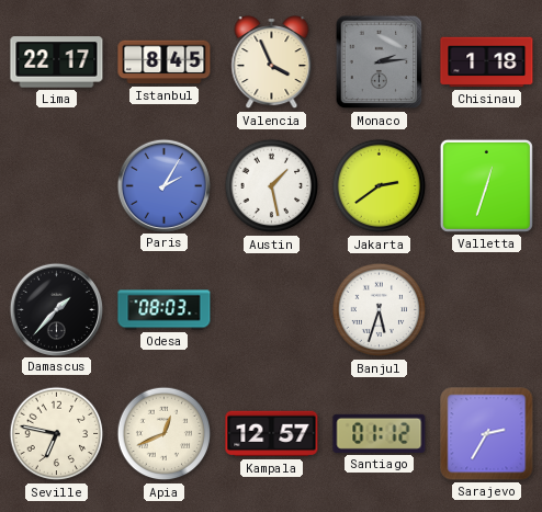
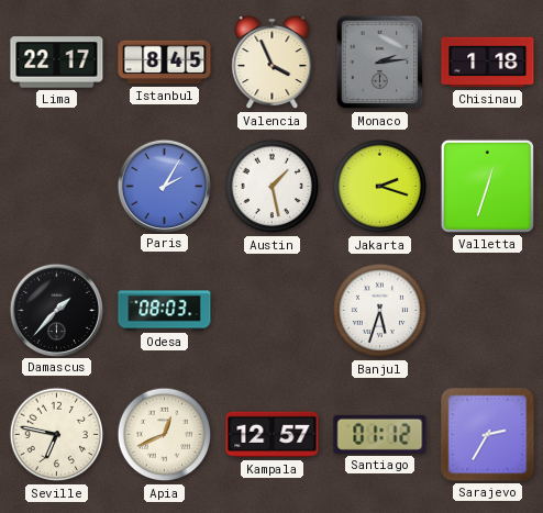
Jakarta: 2:39 -> 2:18
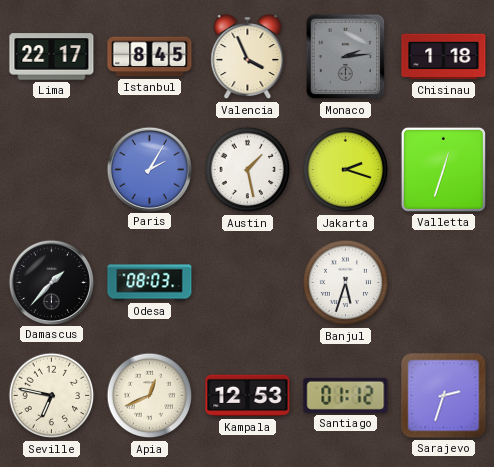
Kampala: 12:57 -> 12:53
Sarajevo: 2:35 -> 2:33
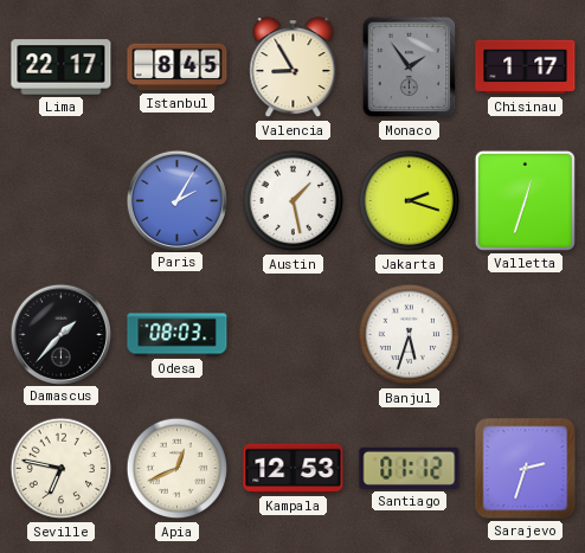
Valencia: 3:56 -> 8:55
Monaco: 2:14 -> 1:54
Chisinau: 1:18 -> 1:17
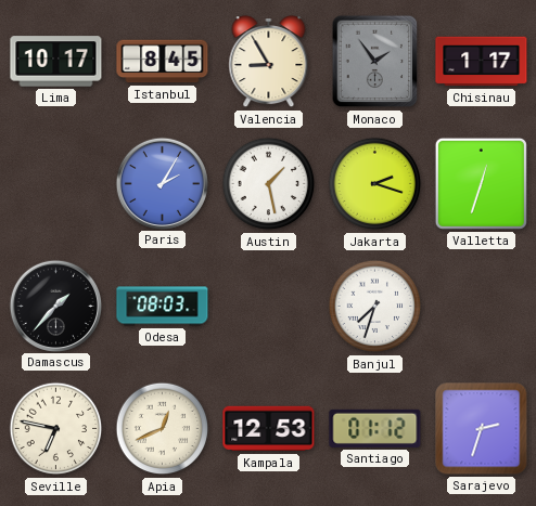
Lima: 22:17 -> 10:17
Banjul: 5:33 -> 7:33
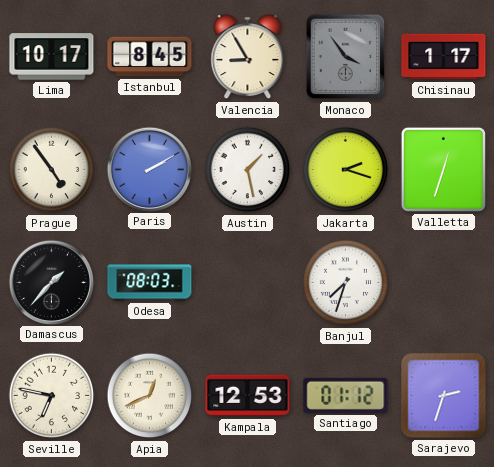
Monaco: 1:54 -> 3:54
Prague: none -> 4:54
Paris: 2:05 -> 2:10
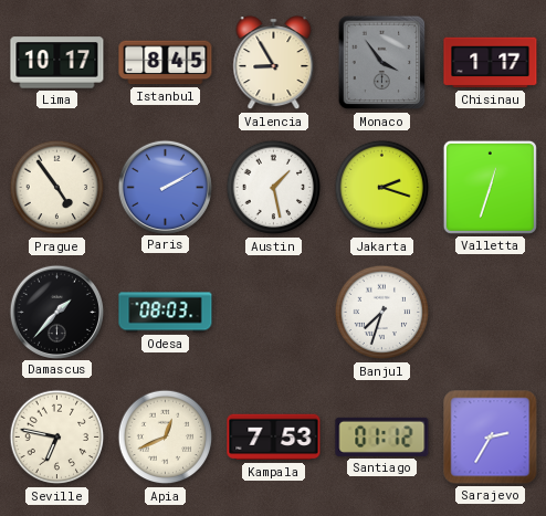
Kampala: 12:53 -> 7:53
Sarajevo: 2:33 -> 2:35
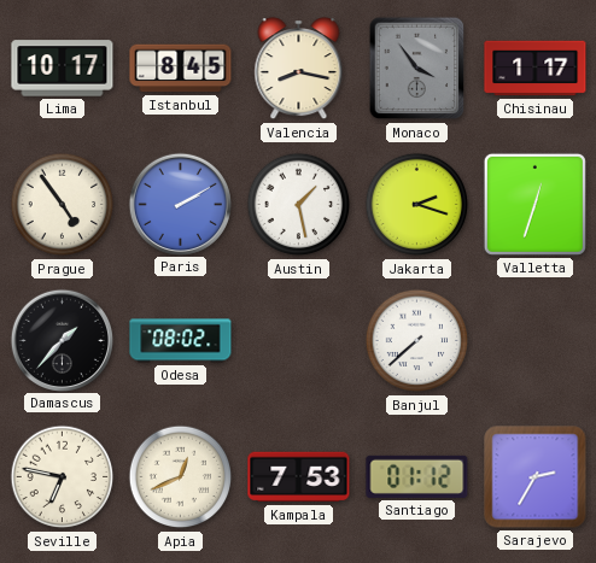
Valencia: 8:55 -> 8:17
Odesa: 08:03 -> 08:02
Banjul: 7:33 -> 7:38
